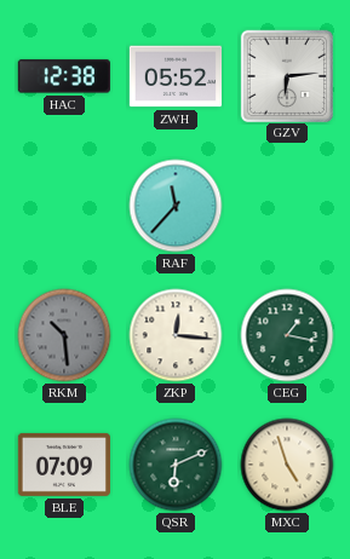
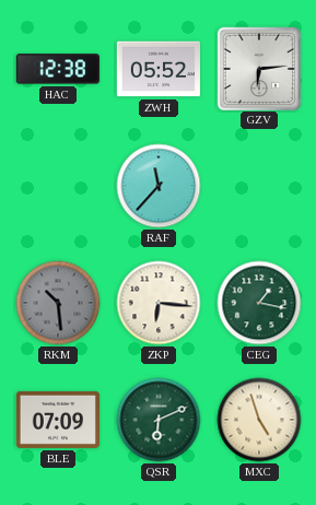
ZKP: 12:16 -> 6:16
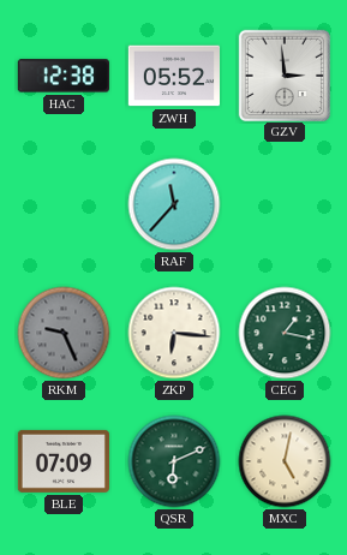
GZV: 6:14 -> 2:59
RKM: 10:29 -> 9:26
MXC: 4:57 -> 5:02
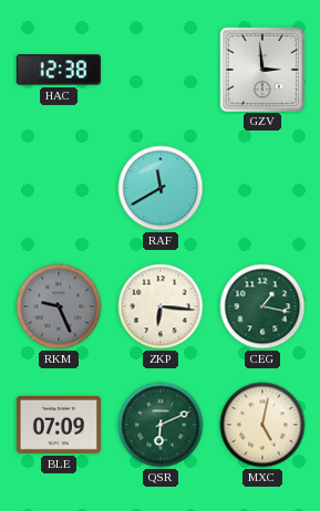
ZWH: 05:52 -> none
RAF: 11:37 -> 11:40
